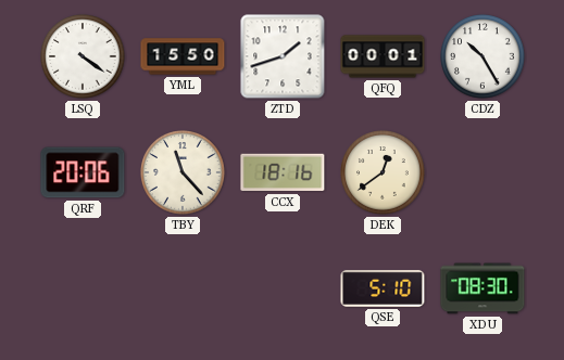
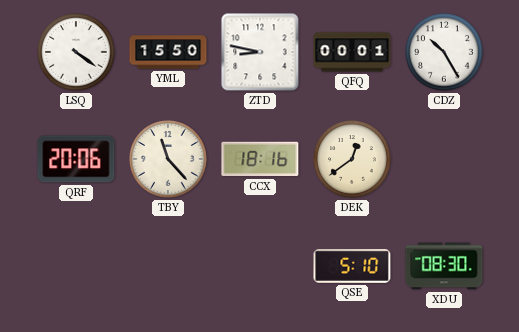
ZTD: 1:42 -> 8:47
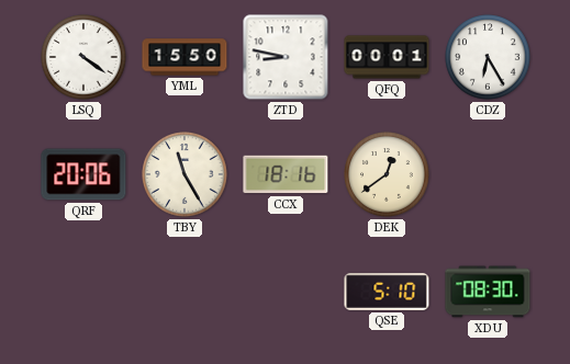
CDZ: 10:25 -> 6:25
TBY: 11:23 -> 11:25
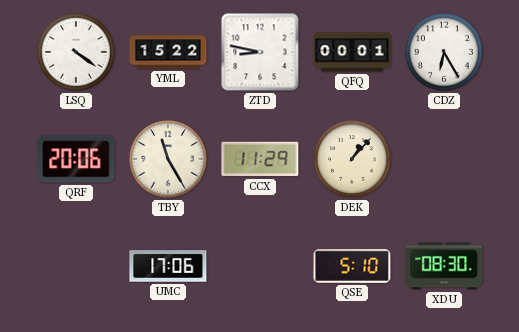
YML: 15:50 -> 15:22
CCX: 18:16 -> 11:29
DEK: 12:39 -> 1:07
UMC: none -> 17:06
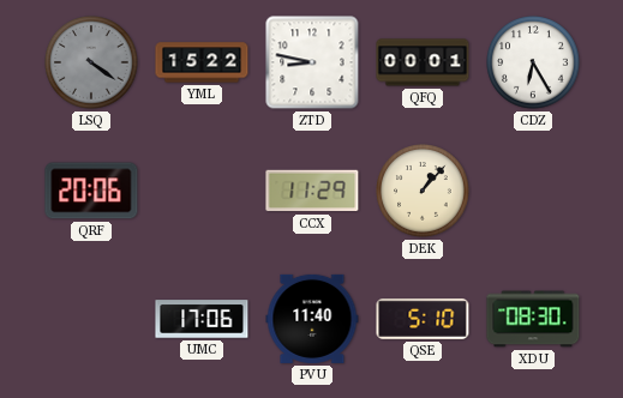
LSQ dial: white -> grey
TBY: 11:25 -> none
PVU: none -> 11:40
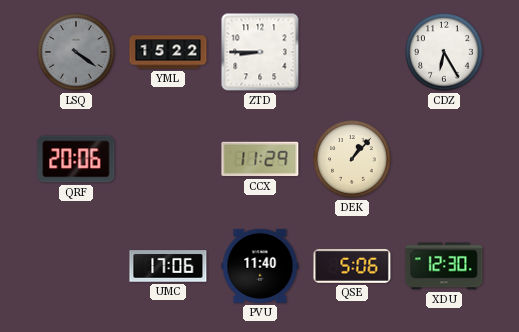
ZTD: 8:47 -> 8:45
QFQ: 00:01 -> none
QSE: 5:10 -> 5:06
XDU: 08:30 -> 12:30
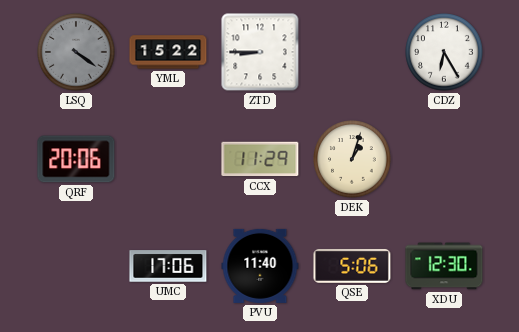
DEK: 1:07 -> 1:03
